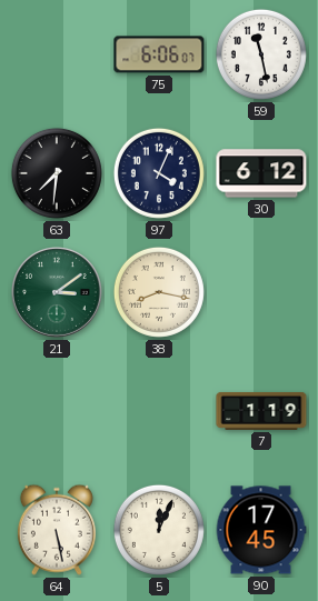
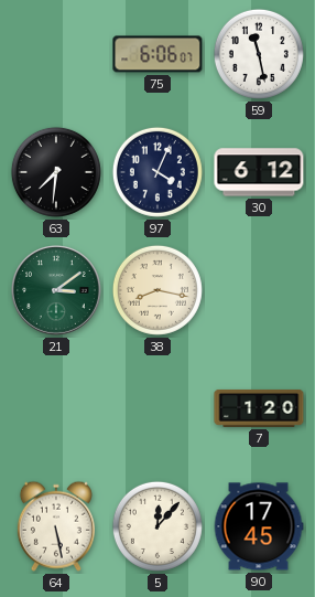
7: 1:19 -> 1:20
5: 12:04 -> 12:07
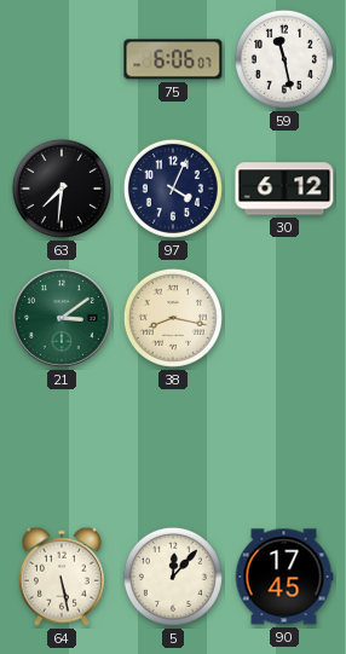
7: 1:20 -> none
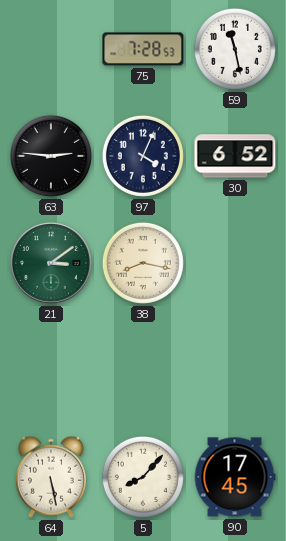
75: 6:06 -> 7:28
63: 7:31 -> 2:46
30: 6:12 -> 6:52
5: 12:07 -> 8:07
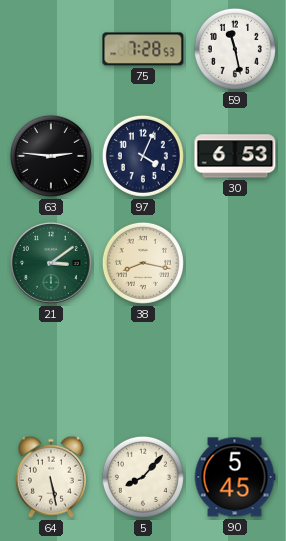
30: 6:52 -> 6:53
90: 17:45 -> 5:45
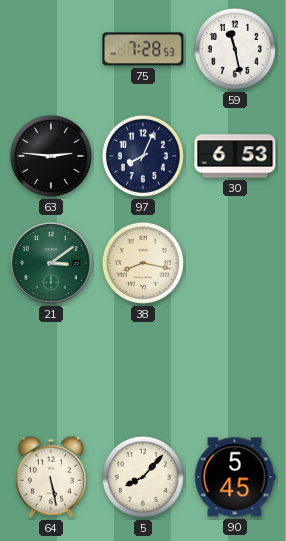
97: 4:04 -> 8:04
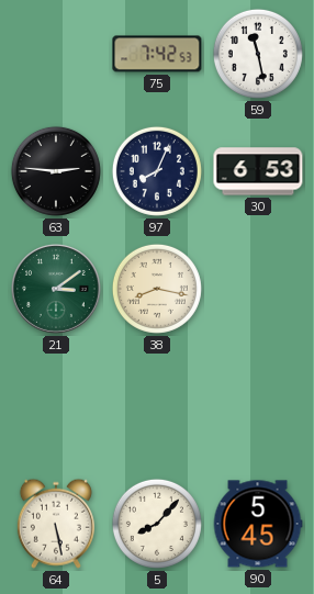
75: 7:28 -> 7:42
